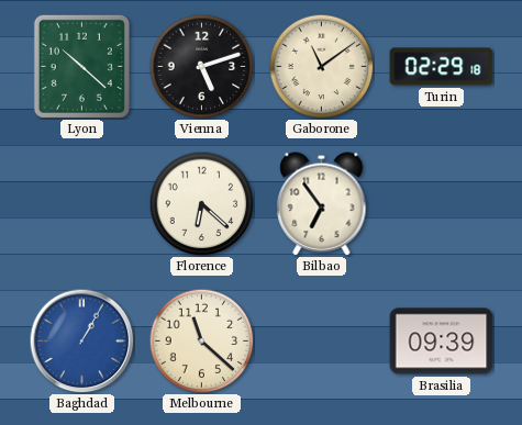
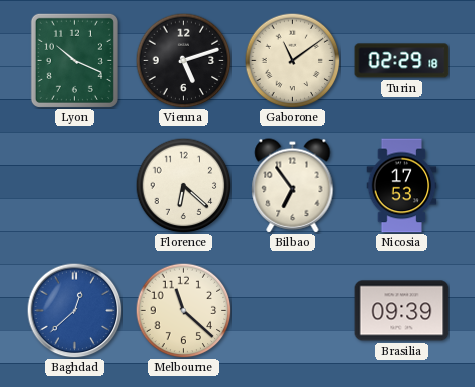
Lyon: 10:22 -> 10:19
Nicosia: none -> 17:53
Baghdad: 1:05 -> 12:38
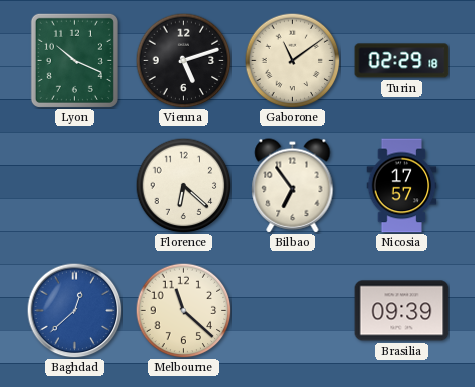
Nicosia: 17:53 -> 17:57
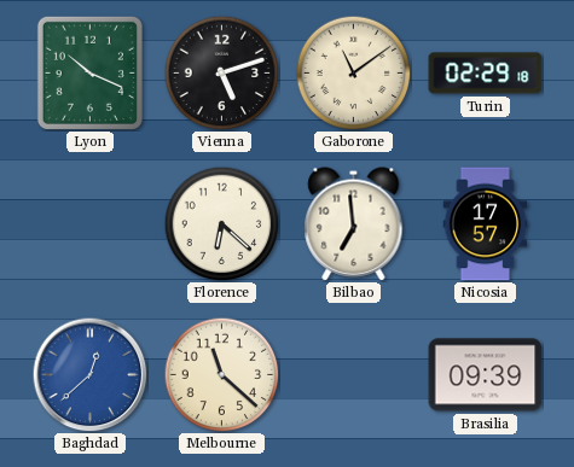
Bilbao: 6:54 -> 6:59
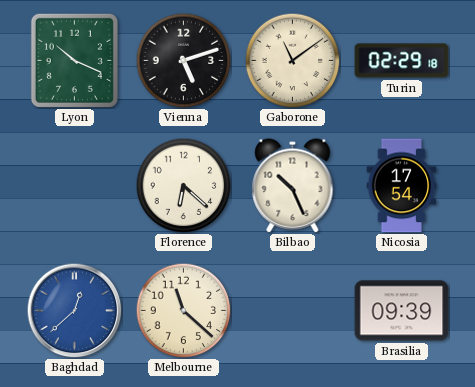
Bilbao: 6:59 -> 10:26
Nicosia: 17:57 -> 17:54
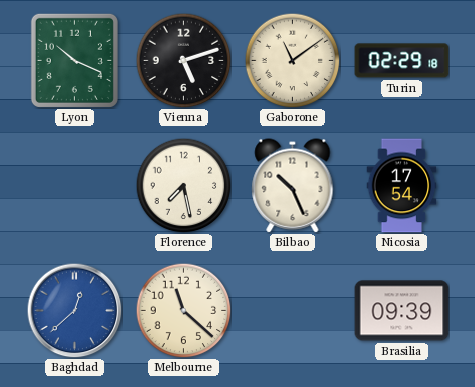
Florence: 6:22 -> 7:28
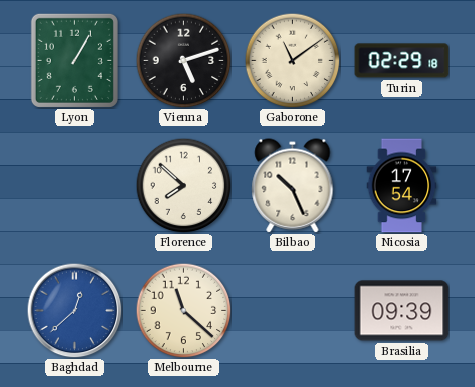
Lyon: 10:19 -> 1:05
Florence: 7:28 -> 7:52
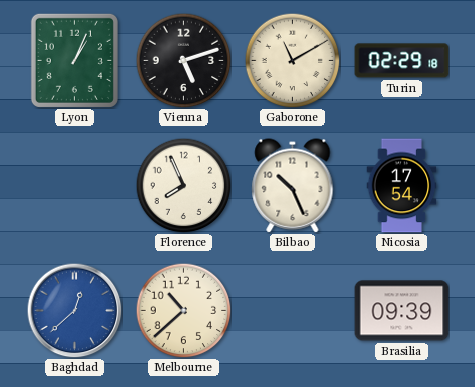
Lyon: 1:05 -> 1:04
Gaborone: 11:09 -> 11:10
Florence: 7:52 -> 7:56
Melbourne: 11:22 -> 10:38
